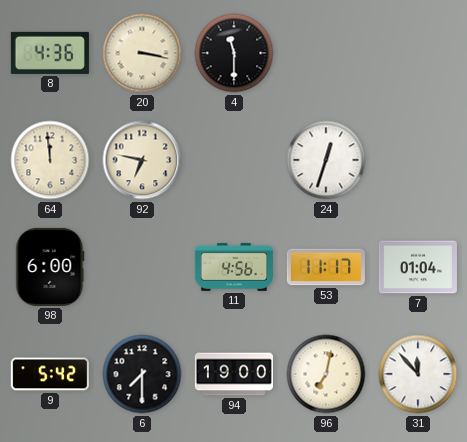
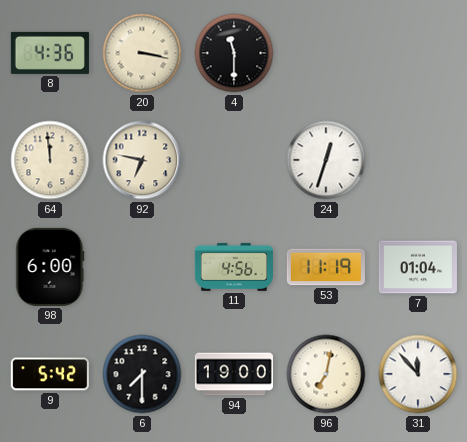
53: 11:17 -> 11:19
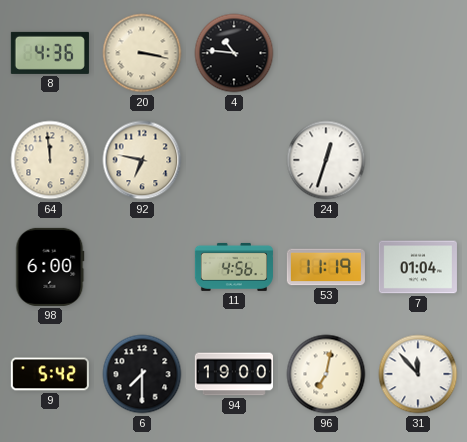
4: 11:30 -> 10:46
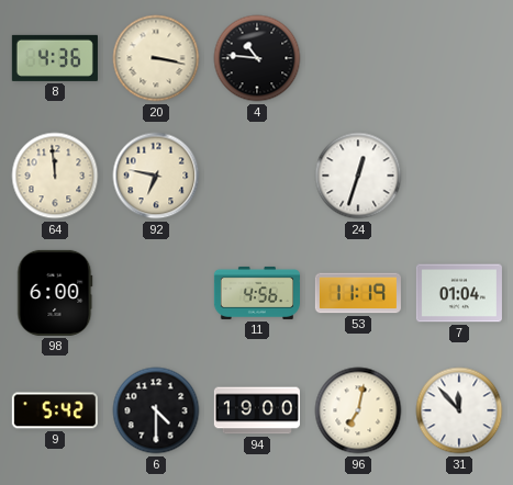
6: 7:30 -> 4:30
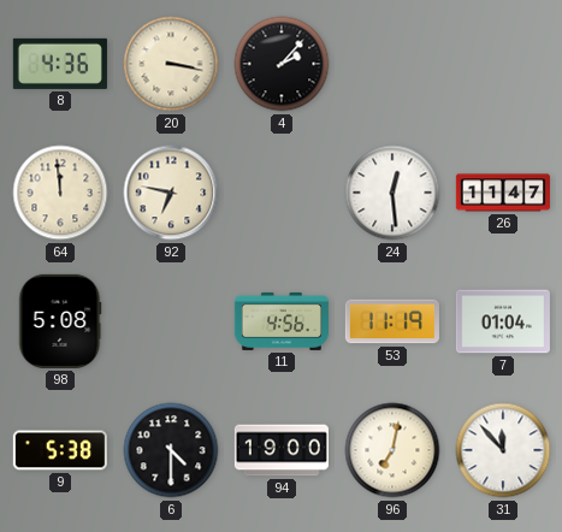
4: 10:46 -> 2:07
24: 12:33 -> 12:29
26: none -> 11:47
98: 6:00 -> 5:08
9: 5:42 -> 5:38
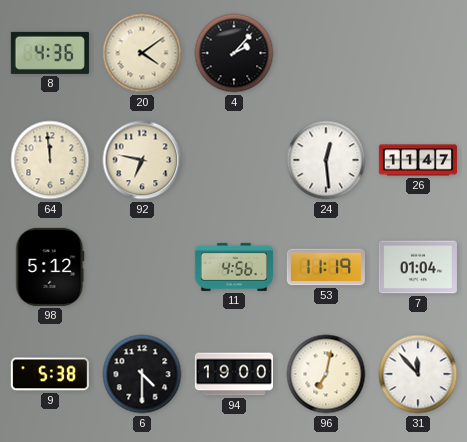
20: 3:17 -> 4:09
98: 5:08 -> 5:12
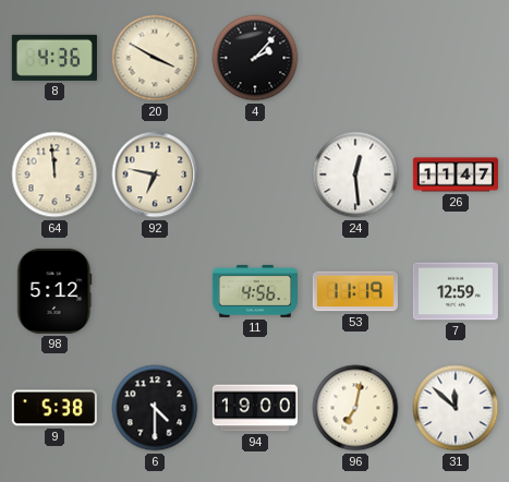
20: 4:09 -> 3:50
7: 01:04 -> 12:59
31: 11:53 -> 11:52
